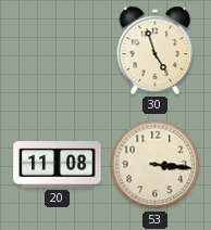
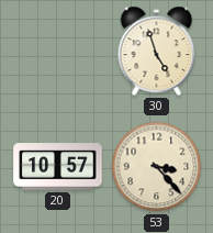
20: 11:08 -> 10:57
53: 3:16 -> 3:23
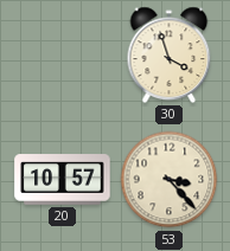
30: 4:57 -> 3:57
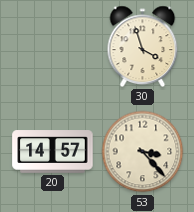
20: 10:57 -> 14:57
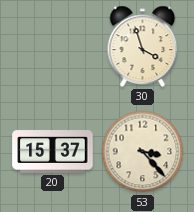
20: 14:57 -> 15:37
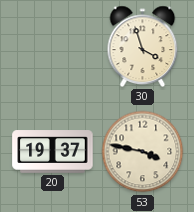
20: 15:37 -> 19:37
53: 3:23 -> 3:47
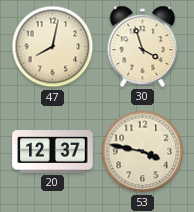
47: none -> 8:02
20: 19:37 -> 12:37
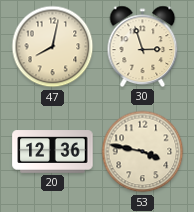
30: 3:57 -> 2:57
20: 12:37 -> 12:36
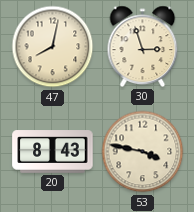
20: 12:36 -> 8:43
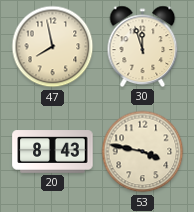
47: 8:02 -> 7:58
30: 2:57 -> 11:57
